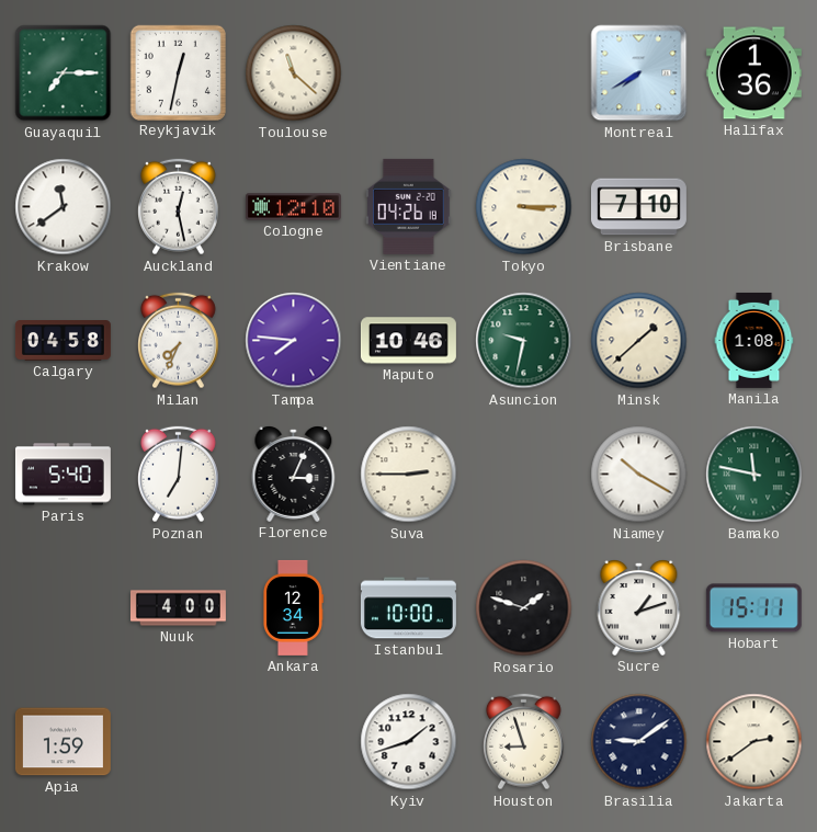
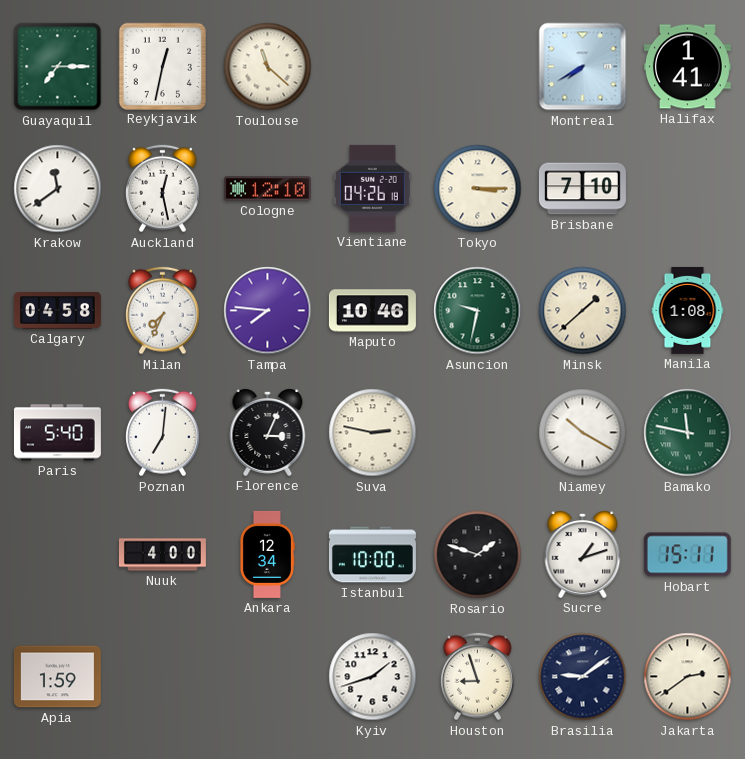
Halifax: 1:36 -> 1:41
Suva: 2:45 -> 2:47
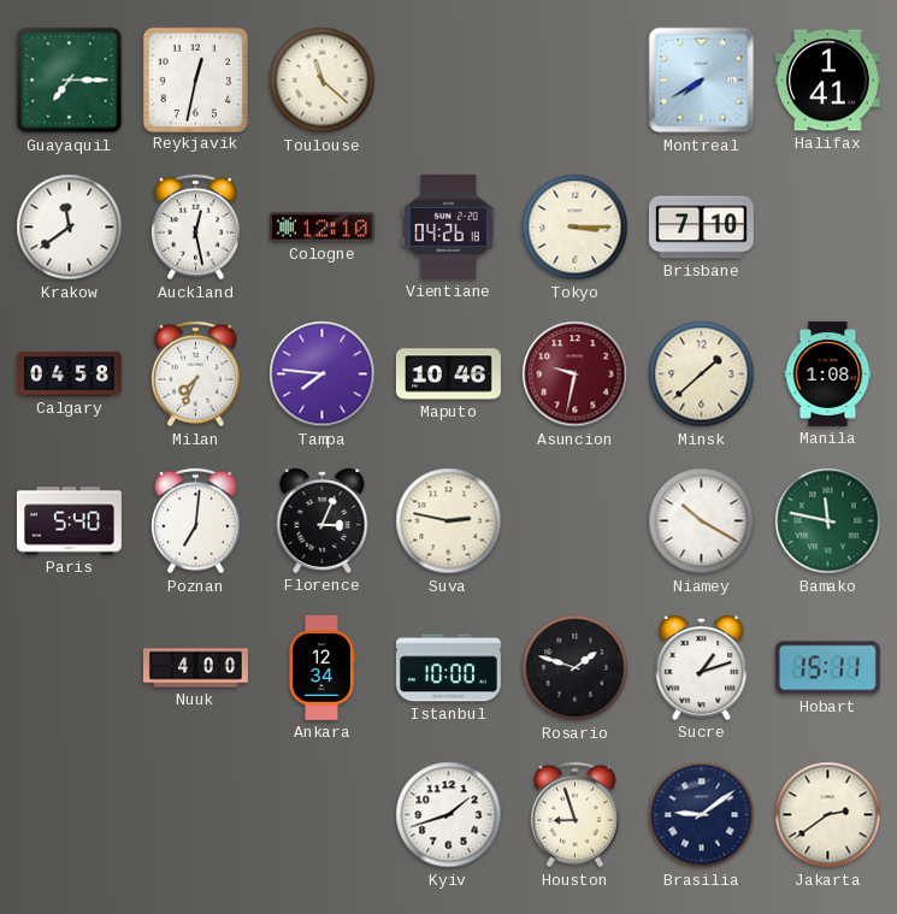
Asuncion dial: green -> burgundy
Apia: 1:59 -> none
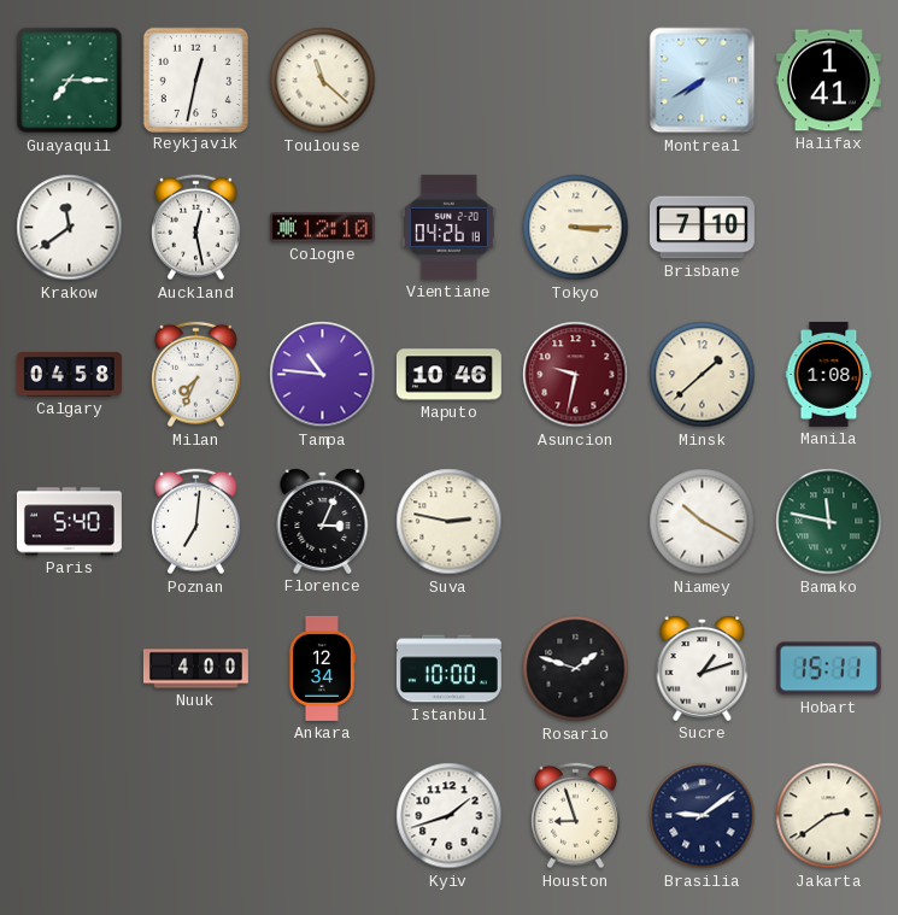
Tampa: 7:46 -> 10:46
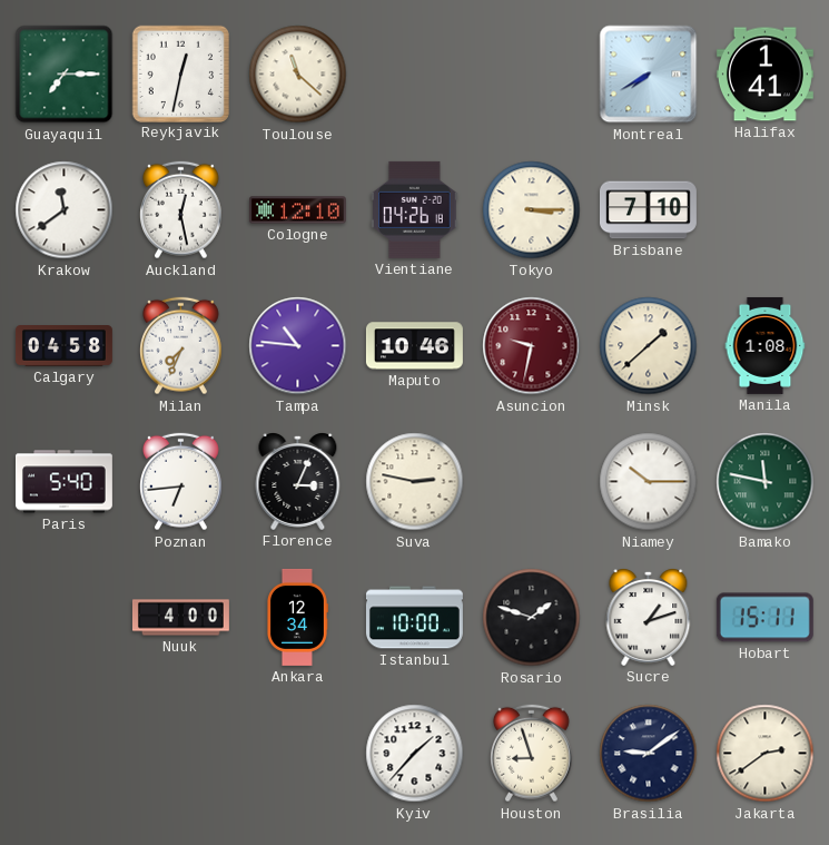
Poznan: 7:01 -> 6:44
Niamey: 10:20 -> 10:15
Kyiv: 1:42 -> 1:37
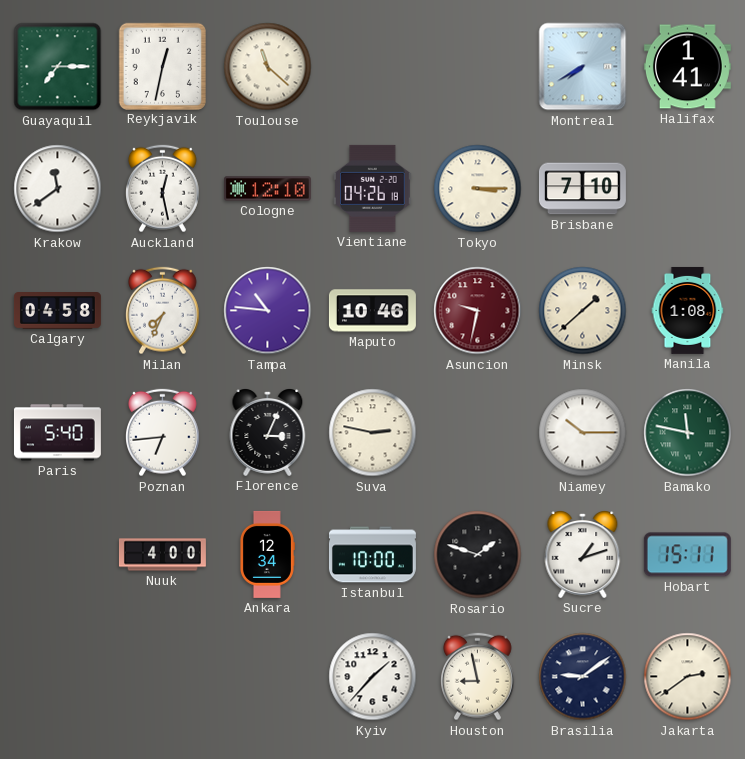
Houston: 8:57 -> 8:58
